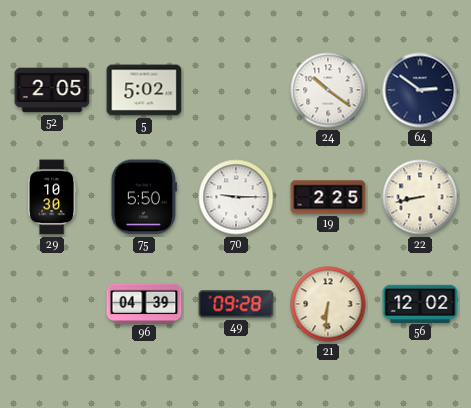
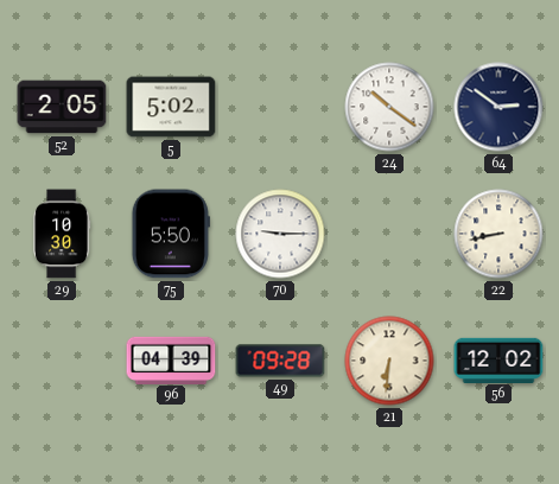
19: 2:25 -> none
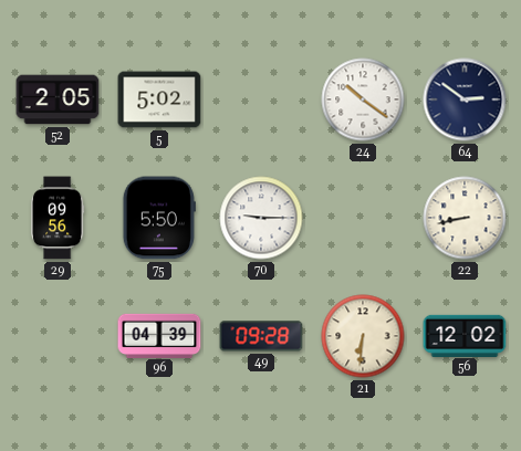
29: 10:30 -> 09:56
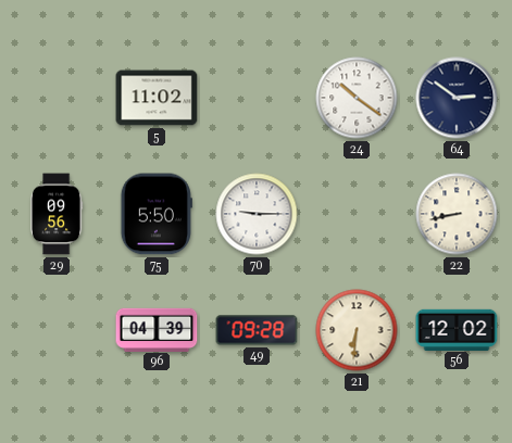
52: 2:05 -> none
5: 5:02 -> 11:02
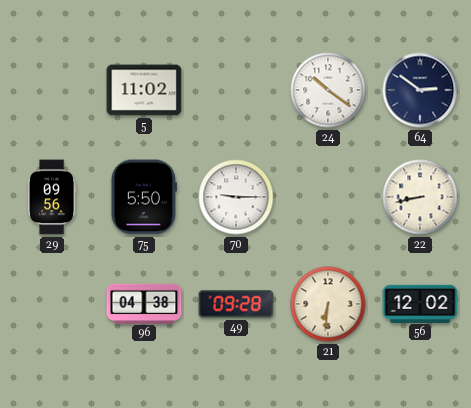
96: 04:39 -> 04:38
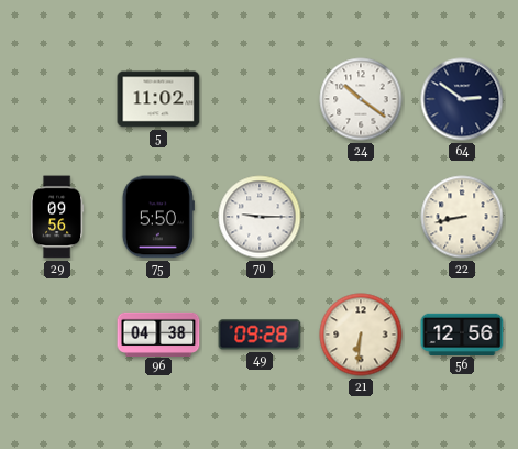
56: 12:02 -> 12:56
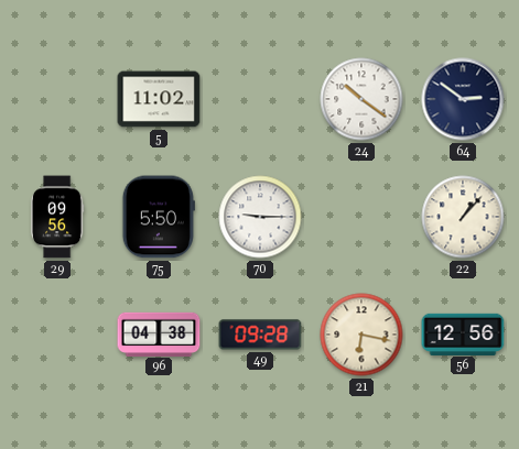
22: 8:43 -> 1:07
21: 6:31 -> 6:17
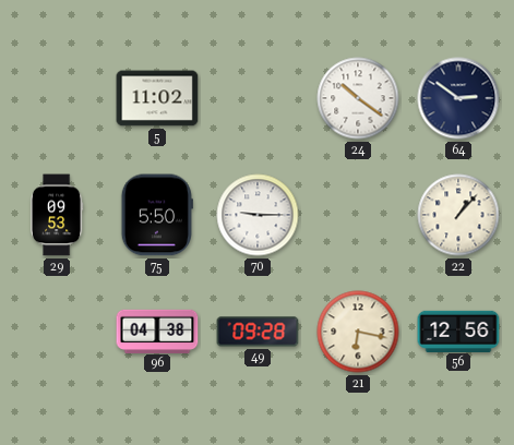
29: 09:56 -> 09:53
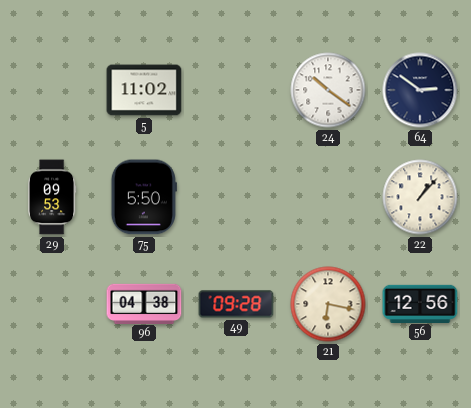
70: 9:15 -> none
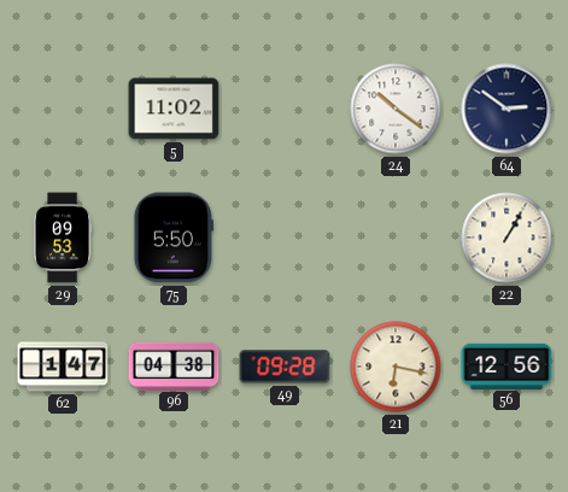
22: 1:07 -> 1:05
62: none -> 1:47
